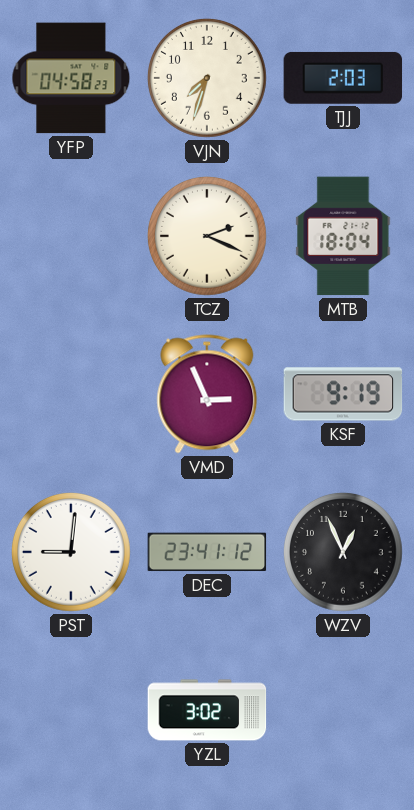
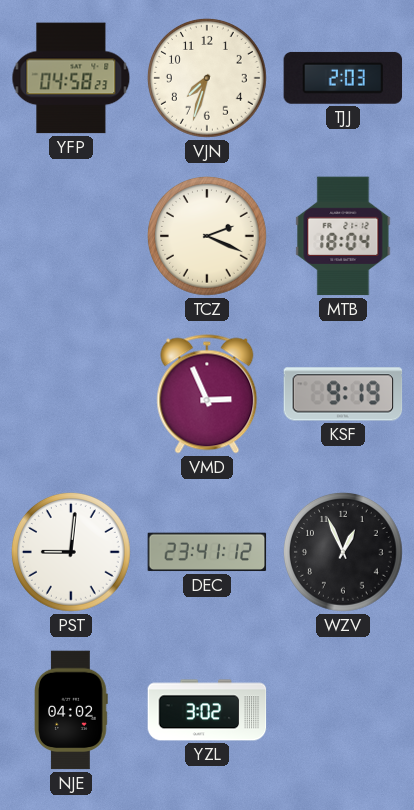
NJE: none -> 04:02
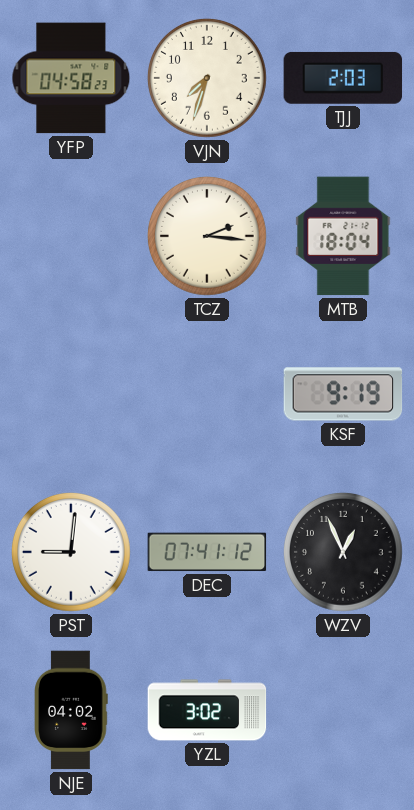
TCZ: 2:19 -> 2:16
VMD: 2:56 -> none
DEC: 23:41 -> 07:41
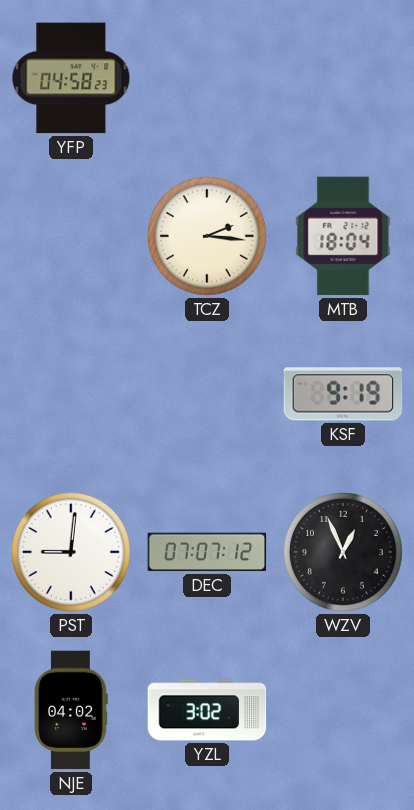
VJN: 7:33 -> none
TJJ: 2:03 -> none
DEC: 07:41 -> 07:07
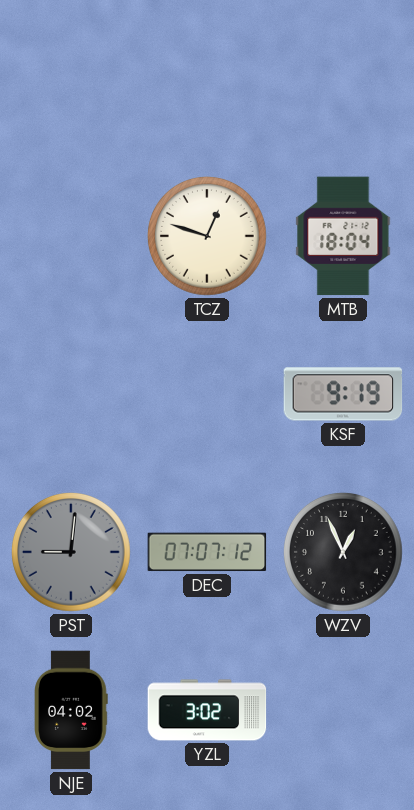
YFP: 04:58 -> none
TCZ: 2:16 -> 12:48
PST dial: white -> grey
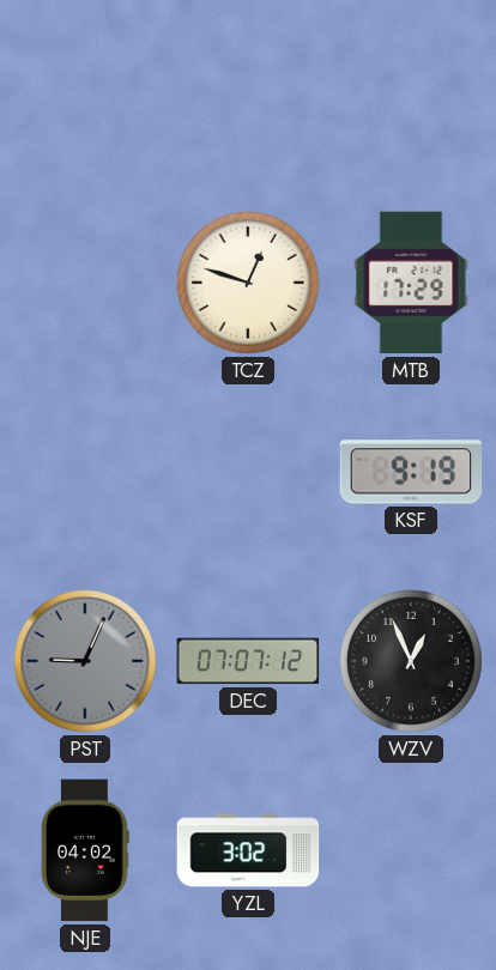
MTB: 18:04 -> 17:29
PST: 9:01 -> 9:04
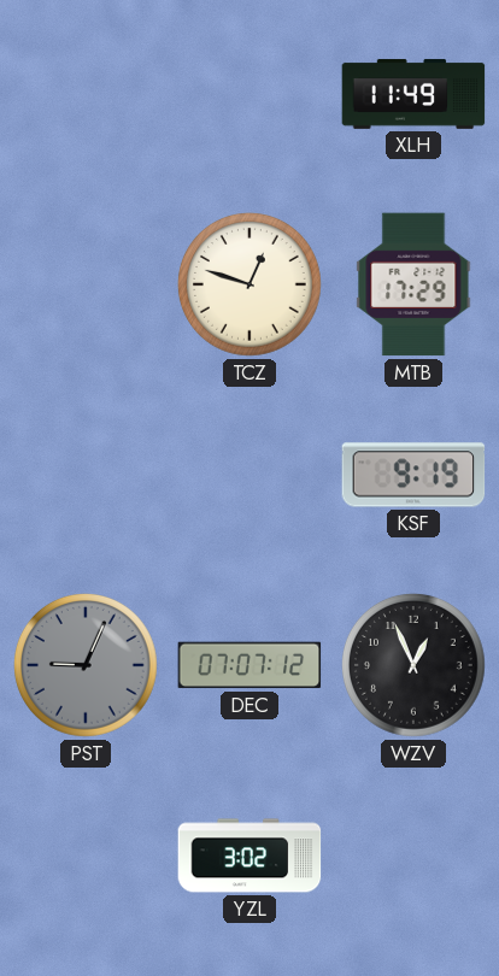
XLH: none -> 11:49
NJE: 04:02 -> none
